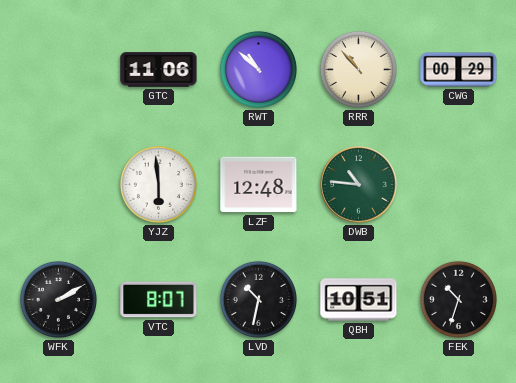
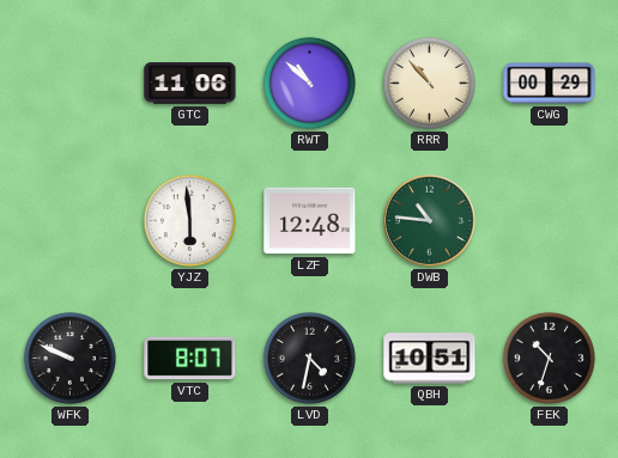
WFK: 2:10 -> 9:49
LVD: 10:32 -> 4:32
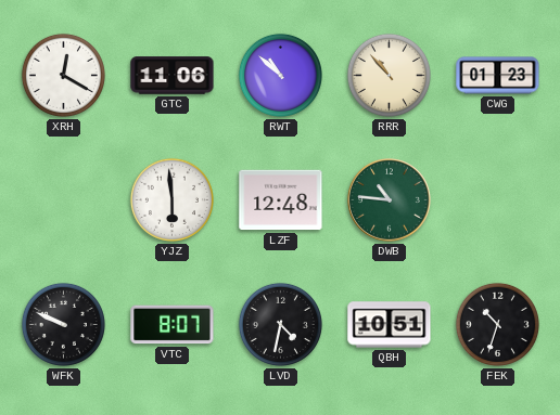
XRH: none -> 12:20
CWG: 00:29 -> 01:23
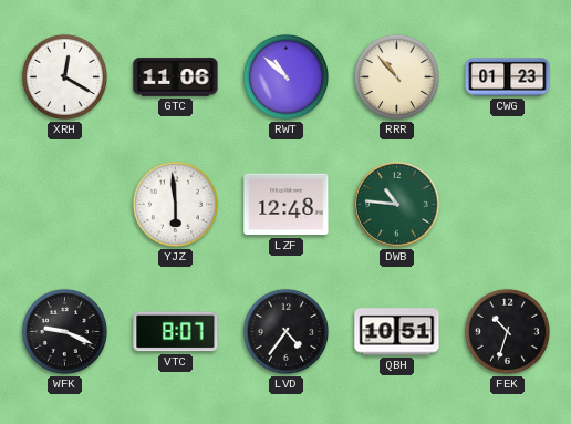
WFK: 9:49 -> 9:19
LVD: 4:32 -> 4:36
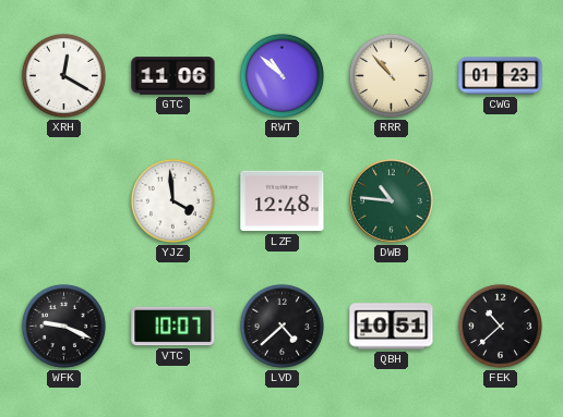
YJZ: 5:59 -> 3:59
VTC: 8:07 -> 10:07
LVD: 4:36 -> 4:38
FEK: 10:33 -> 10:38
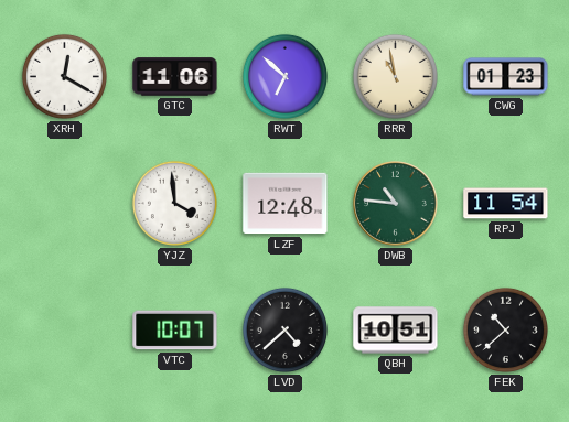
RWT: 10:52 -> 6:52
RRR: 10:53 -> 10:58
RPJ: none -> 11:54
WFK: 9:19 -> none
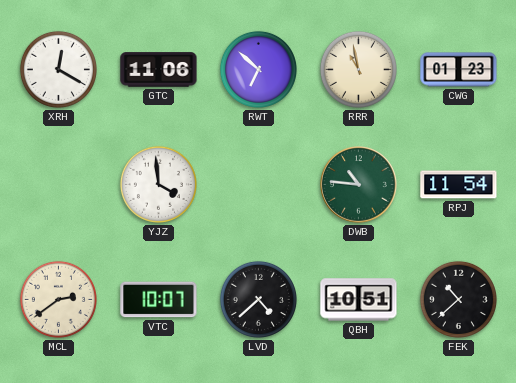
LZF: 12:48 -> none
MCL: none -> 2:39
